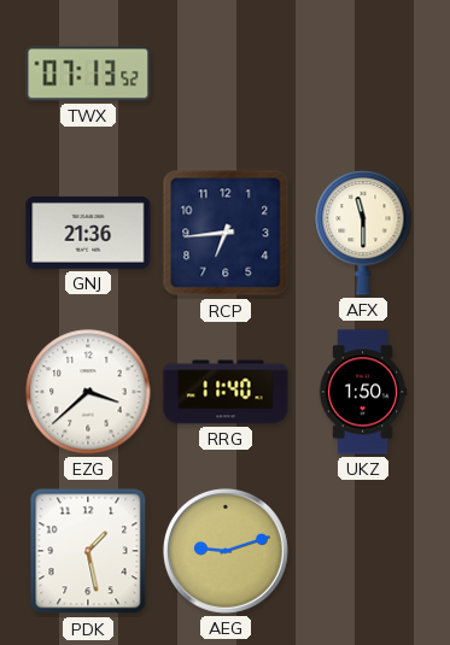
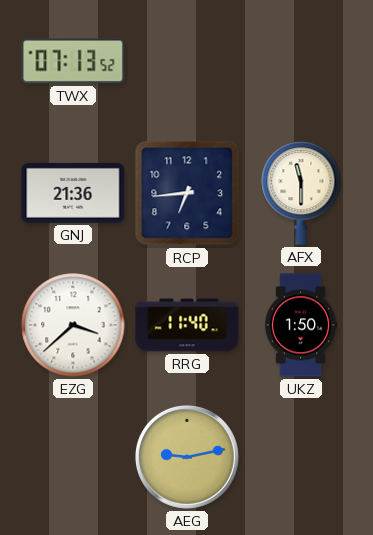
PDK: 1:28 -> none
AEG: 9:12 -> 9:13
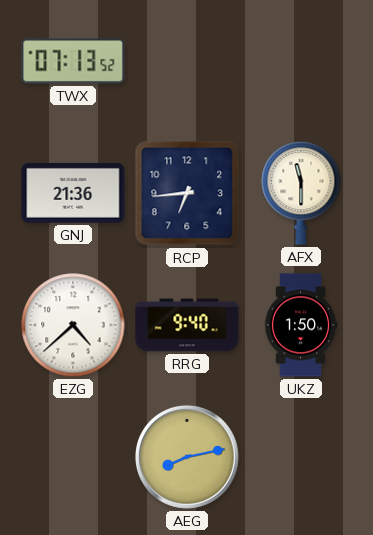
EZG: 3:38 -> 4:38
RRG: 11:40 -> 9:40
AEG: 9:13 -> 8:13
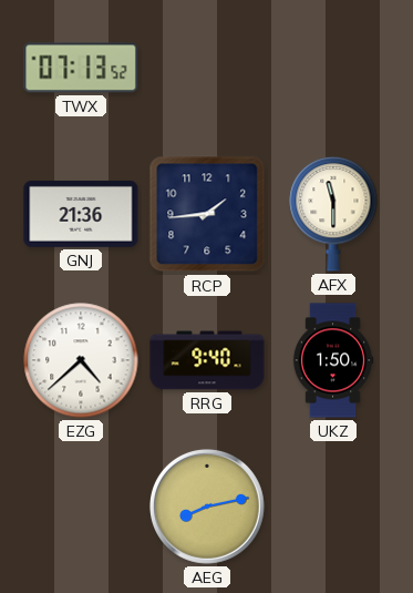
RCP: 6:44 -> 1:44
